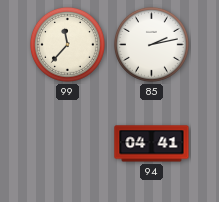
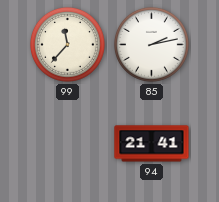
94: 04:41 -> 21:41
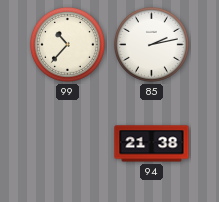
99: 11:37 -> 10:37
94: 21:41 -> 21:38
